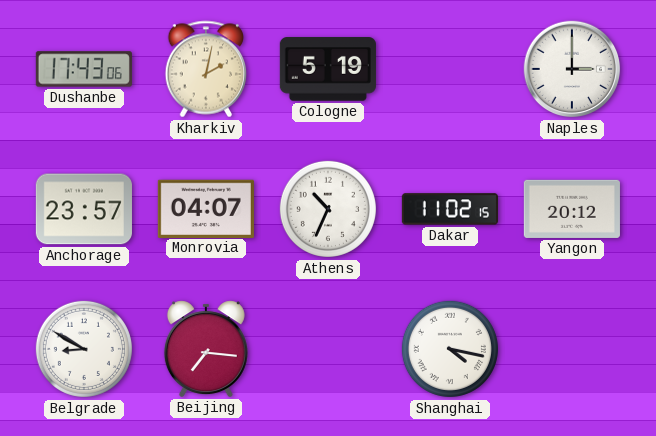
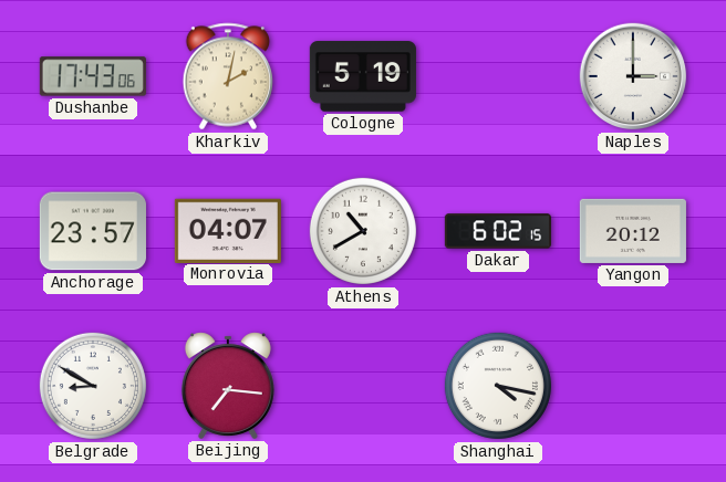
Athens: 10:34 -> 10:40
Dakar: 11:02 -> 6:02
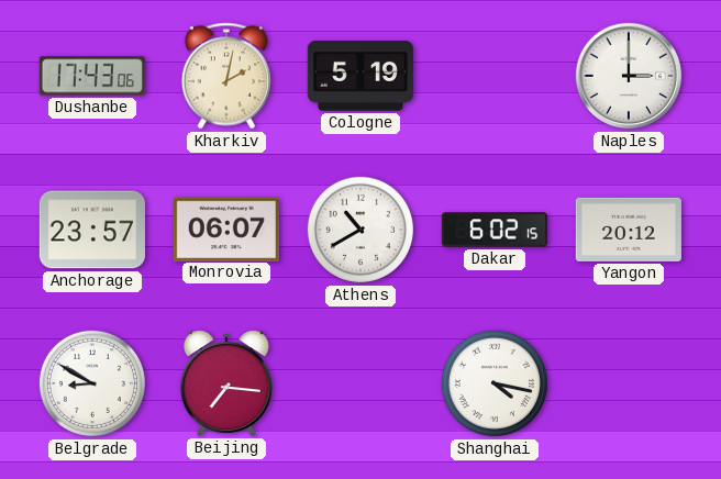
Monrovia: 04:07 -> 06:07
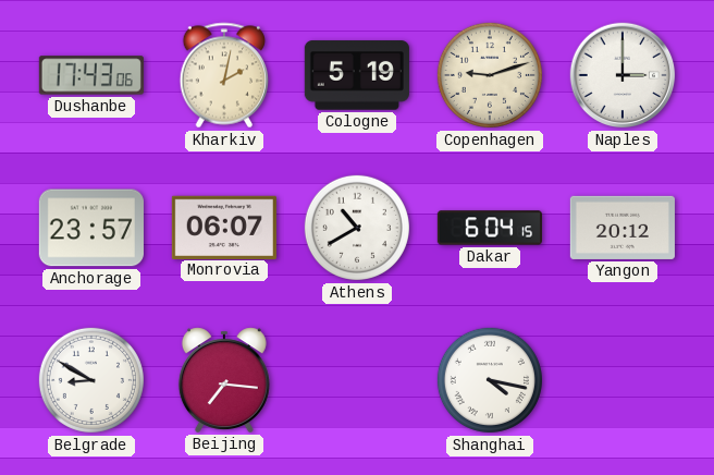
Copenhagen: none -> 9:12
Dakar: 6:02 -> 6:04
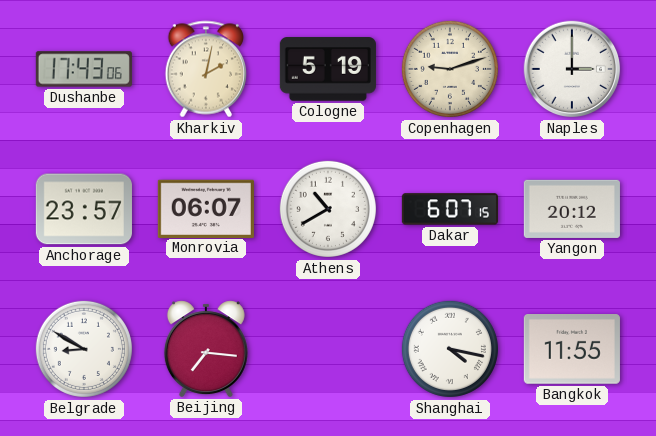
Dakar: 6:04 -> 6:07
Bangkok: none -> 11:55
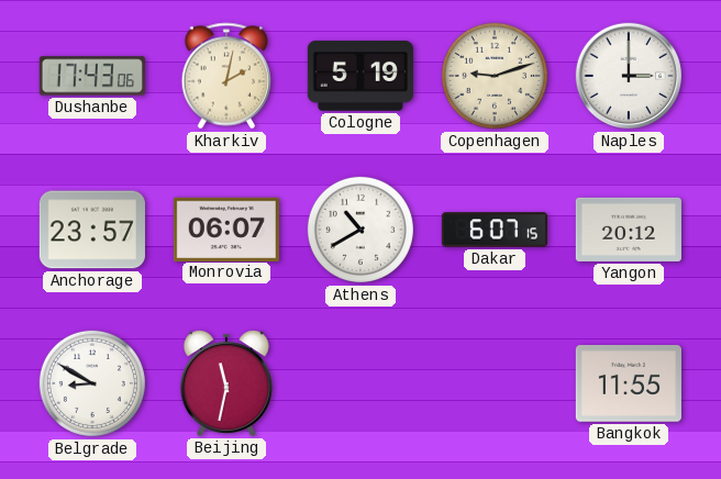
Beijing: 7:16 -> 11:32
Shanghai: 4:17 -> none
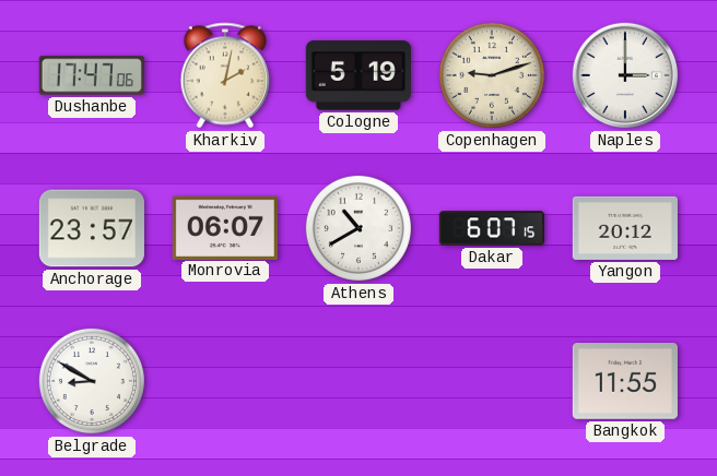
Dushanbe: 17:43 -> 17:47
Beijing: 11:32 -> none
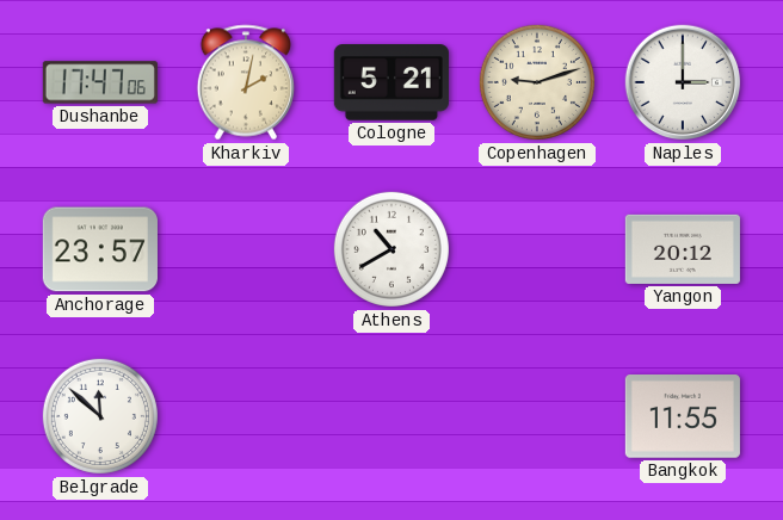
Cologne: 5:19 -> 5:21
Monrovia: 06:07 -> none
Dakar: 6:07 -> none
Belgrade: 8:50 -> 11:52
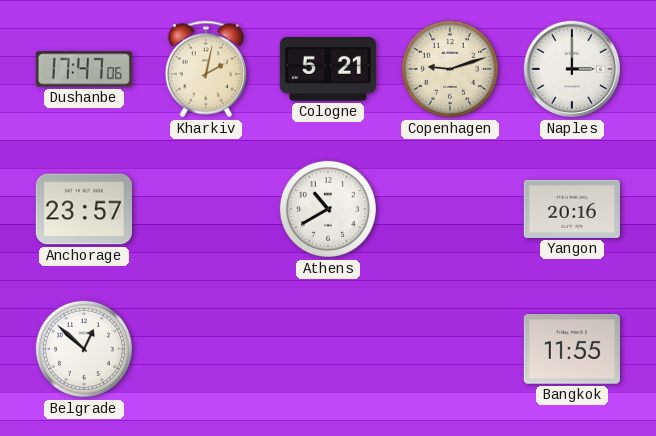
Yangon: 20:12 -> 20:16
Belgrade: 11:52 -> 12:52
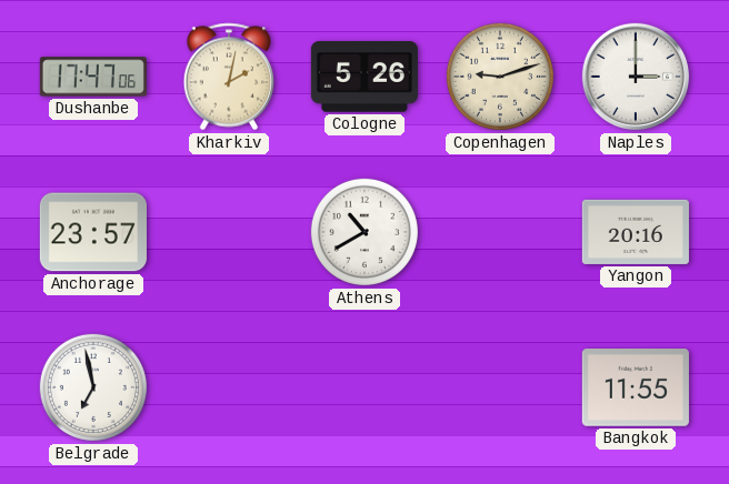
Cologne: 5:21 -> 5:26
Belgrade: 12:52 -> 6:58
